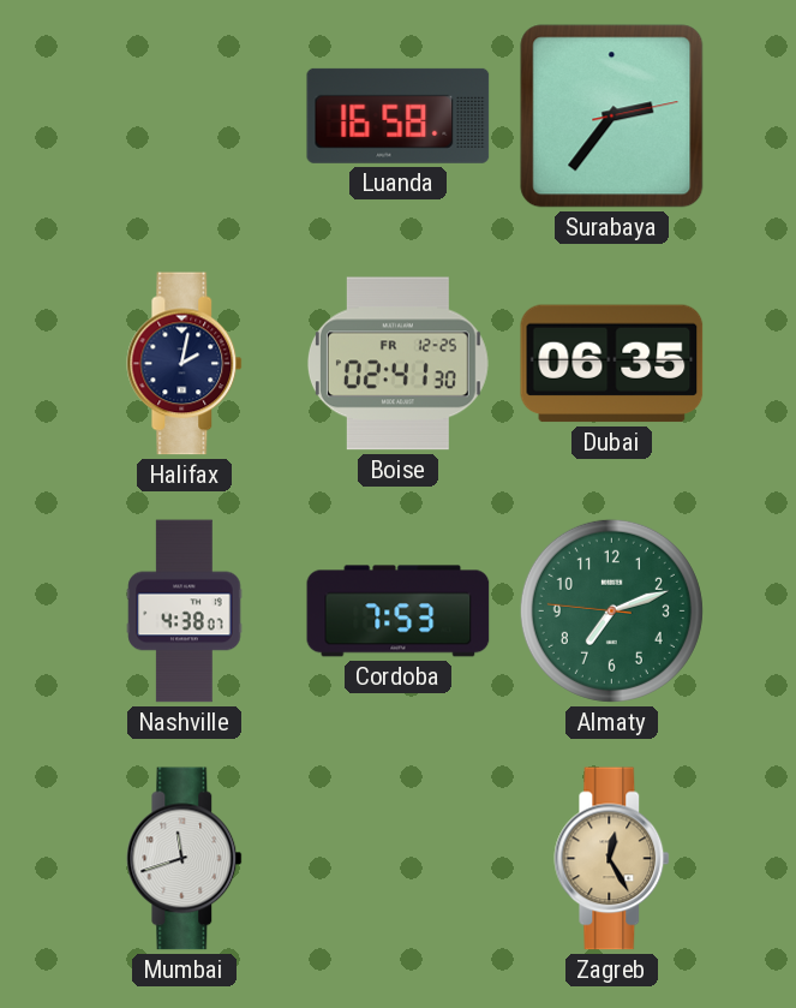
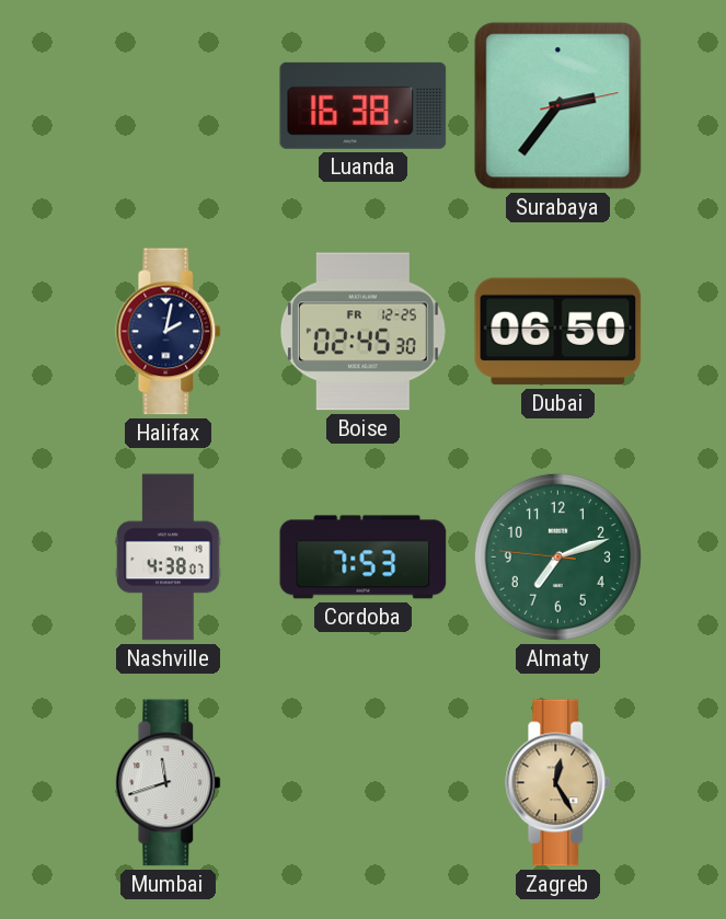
Luanda: 16:58 -> 16:38
Boise: 02:41 -> 02:45
Dubai: 06:35 -> 06:50
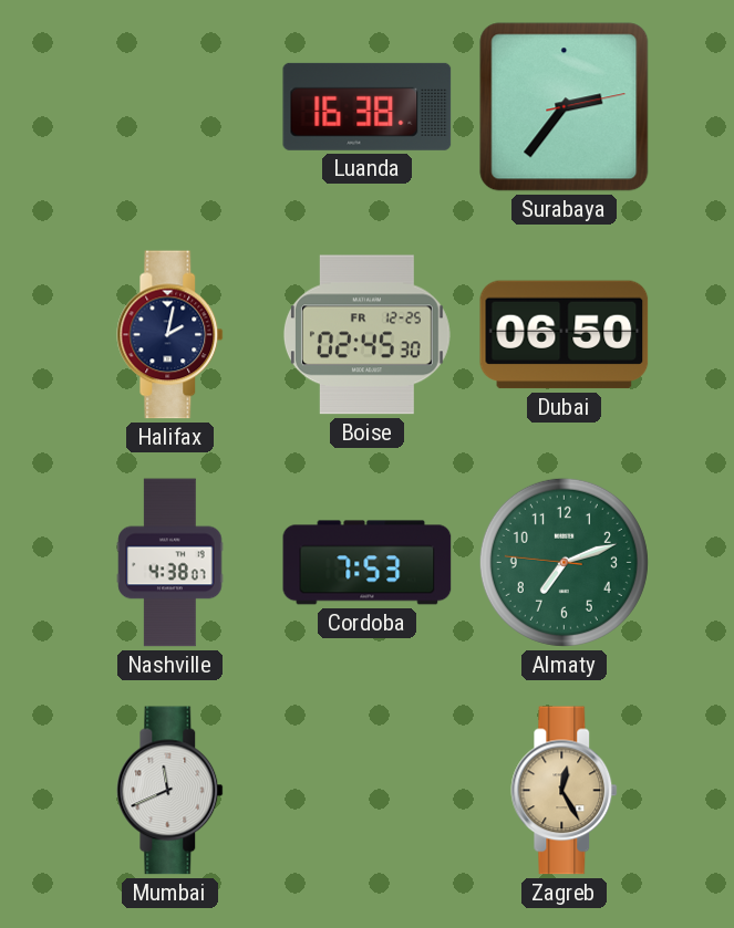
Mumbai: 11:42 -> 11:41
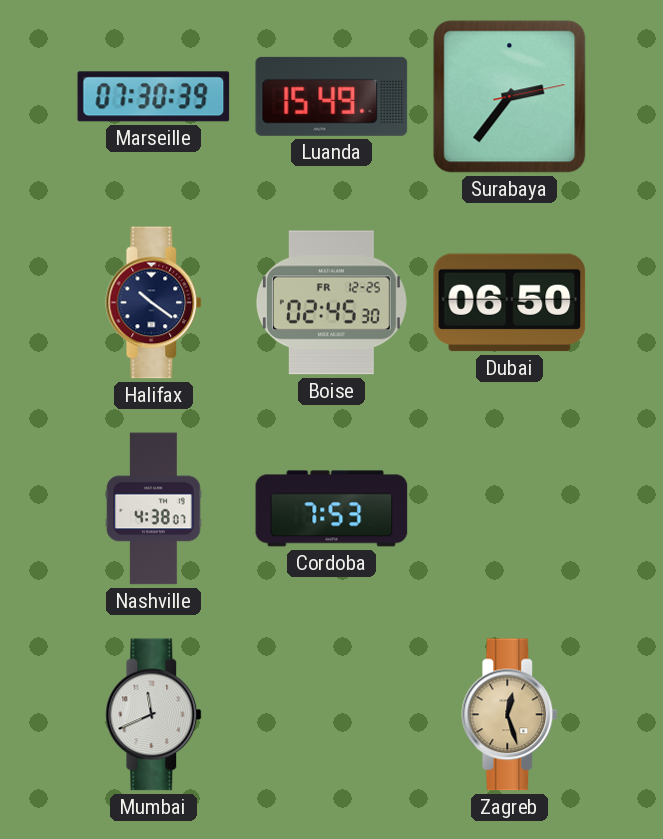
Marseille: none -> 07:30
Luanda: 16:38 -> 15:49
Halifax: 2:02 -> 10:21
Almaty: 7:11 -> none
Zagreb: 12:25 -> 12:27
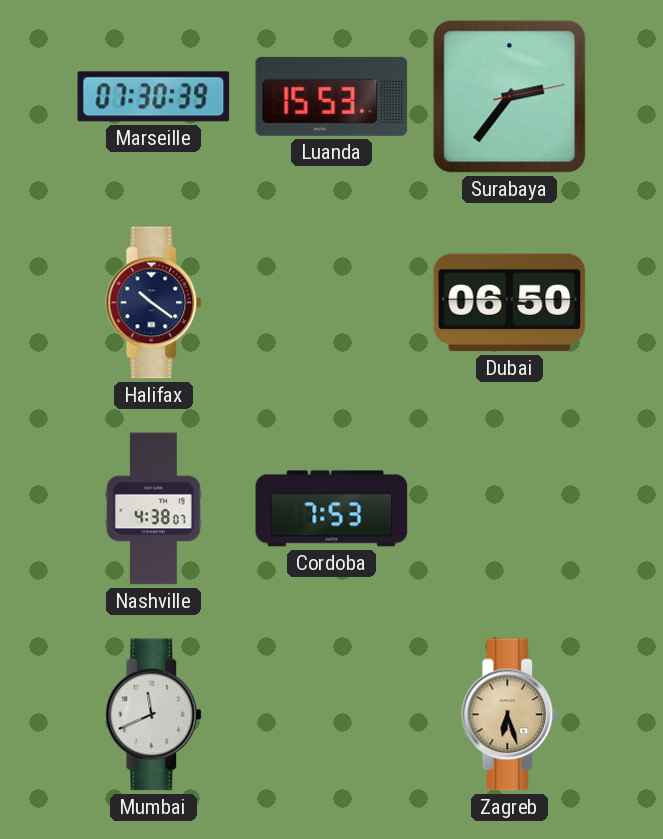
Luanda: 15:49 -> 15:53
Boise: 02:45 -> none
Zagreb: 12:27 -> 6:27
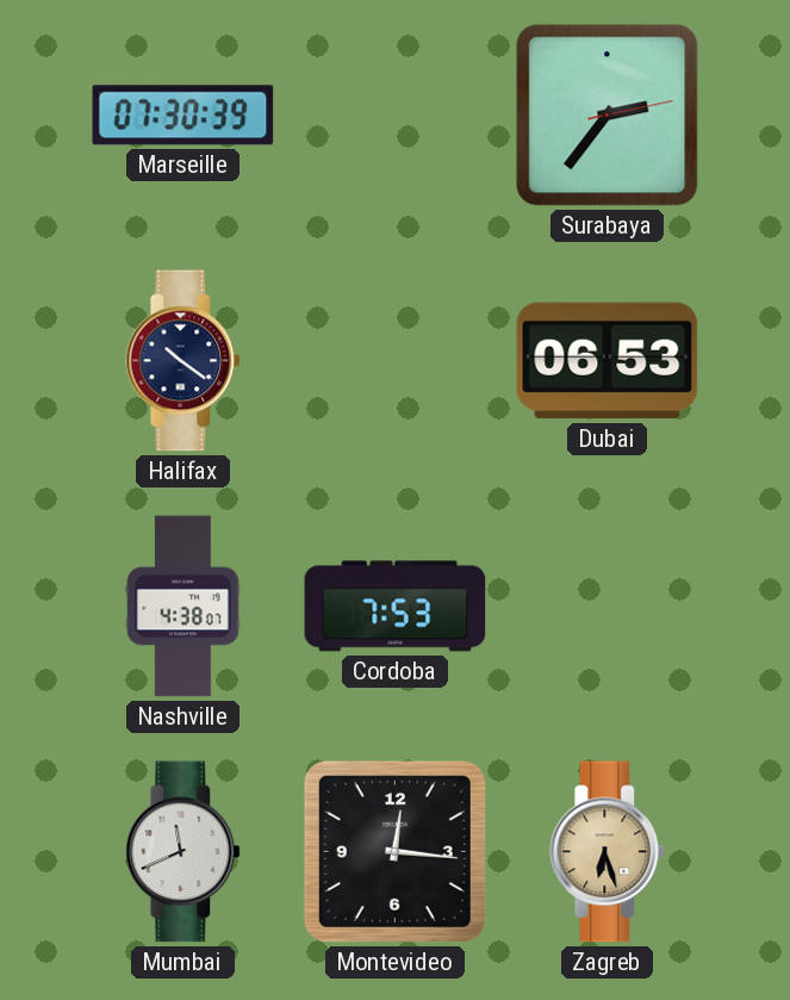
Luanda: 15:53 -> none
Dubai: 06:50 -> 06:53
Montevideo: none -> 12:16
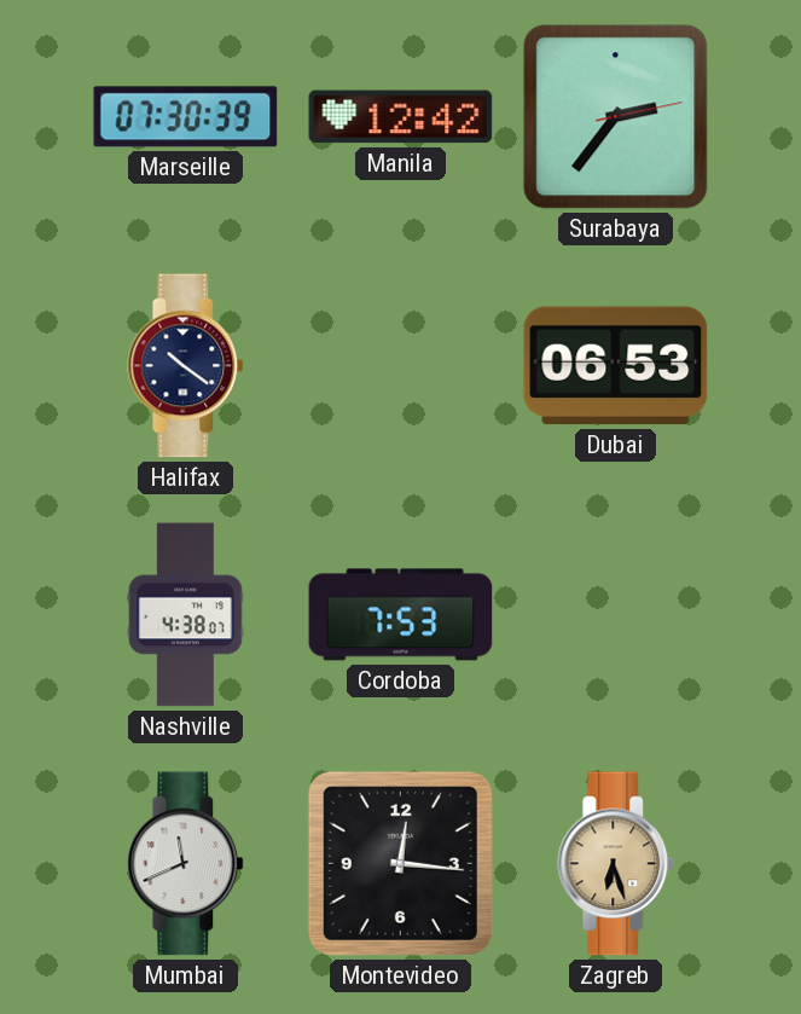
Manila: none -> 12:42
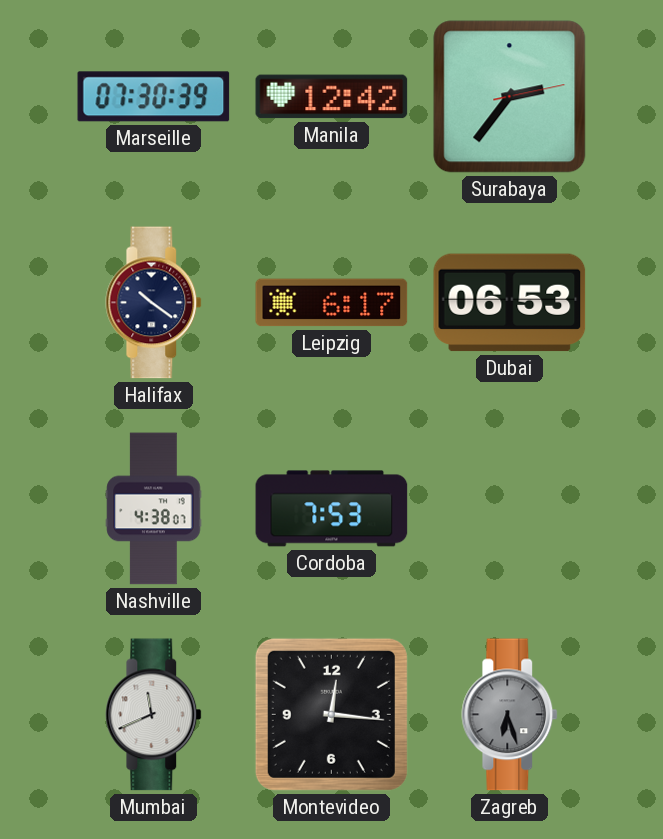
Leipzig: none -> 6:17
Zagreb dial: champagne -> grey
